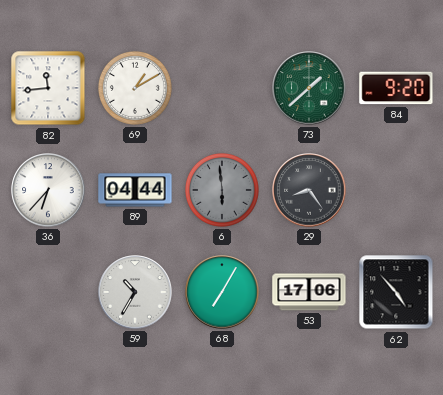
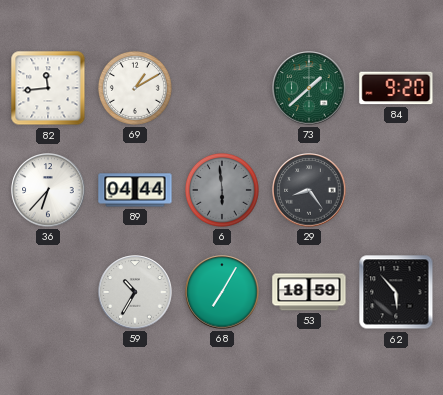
53: 17:06 -> 18:59
62: 4:53 -> 5:53
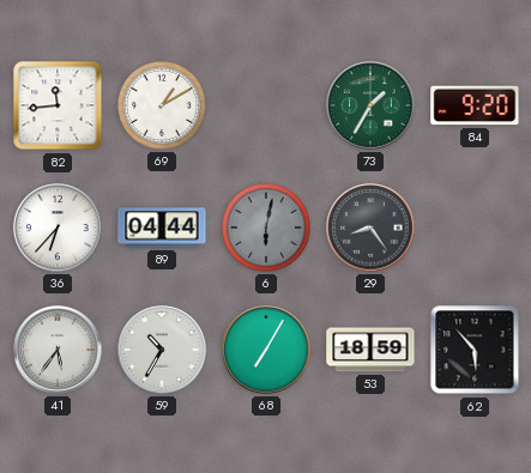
73: 1:38 -> 1:35
6: 5:59 -> 6:02
41: none -> 5:36
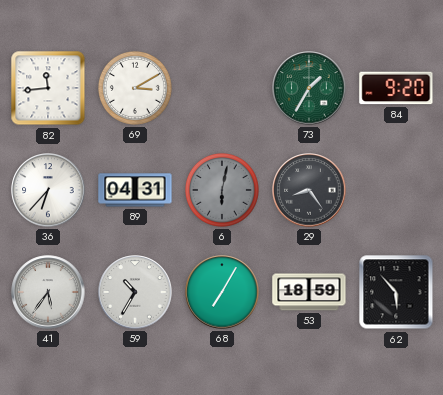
69: 1:10 -> 3:10
89: 04:44 -> 04:31
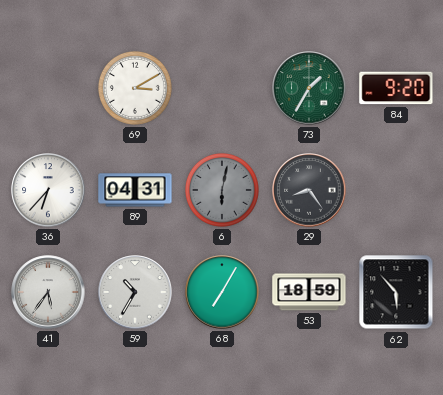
82: 11:44 -> none
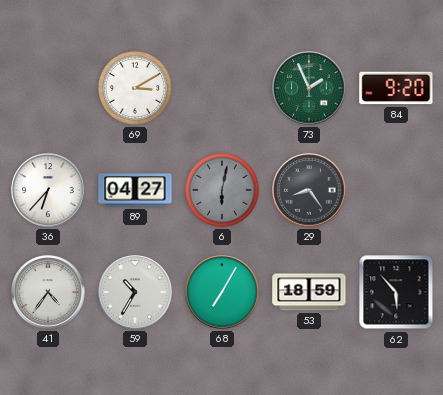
73: 1:35 -> 1:56
89: 04:31 -> 04:27
41: 5:36 -> 4:36
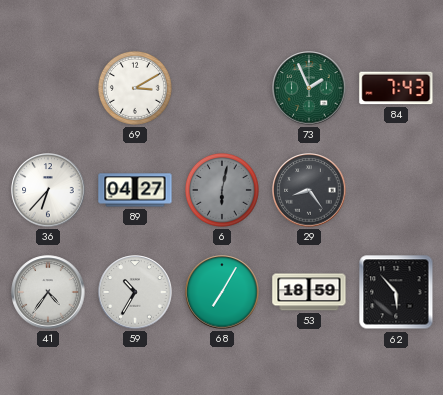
84: 9:20 -> 7:43
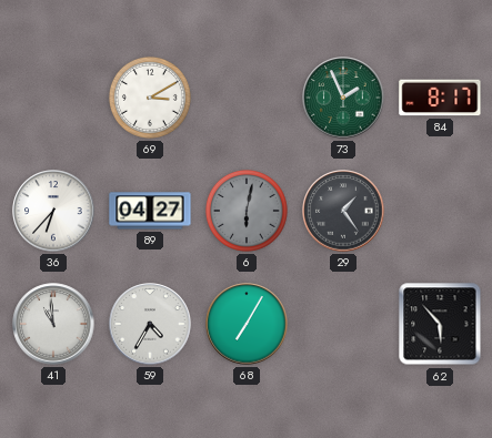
84: 7:43 -> 8:17
29: 8:24 -> 1:24
41: 4:36 -> 10:59
59: 10:35 -> 4:35
53: 18:59 -> none
